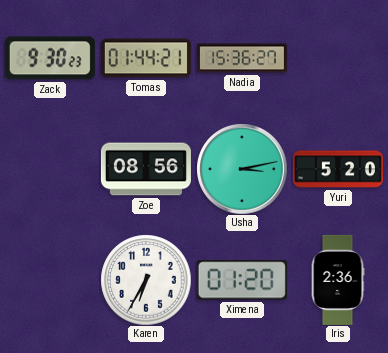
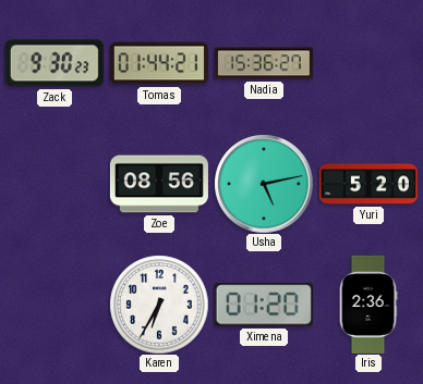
Usha: 3:13 -> 5:13
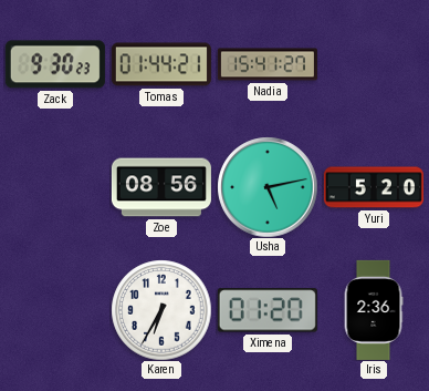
Nadia: 15:36 -> 15:41
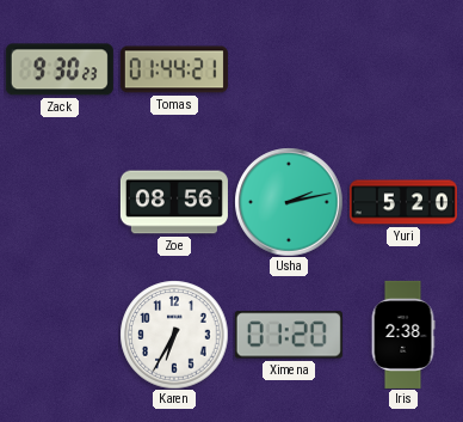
Nadia: 15:41 -> none
Usha: 5:13 -> 2:13
Iris: 2:36 -> 2:38
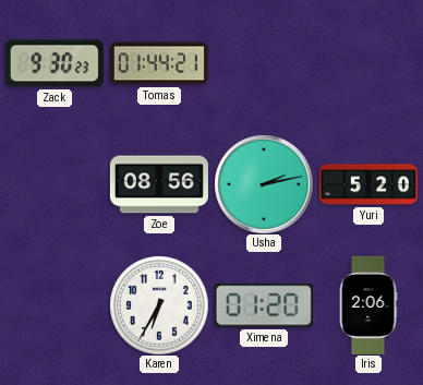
Iris: 2:38 -> 2:06
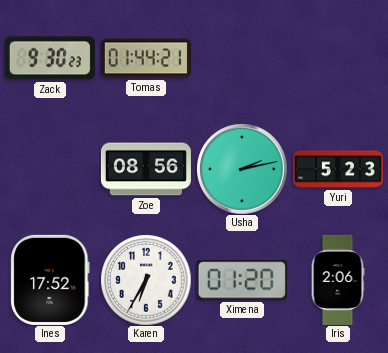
Yuri: 5:20 -> 5:23
Ines: none -> 17:52
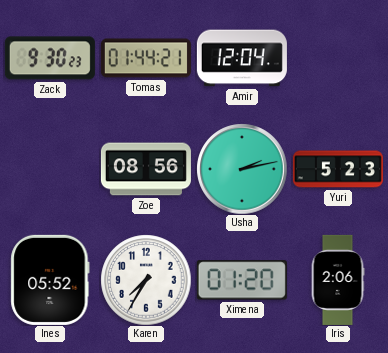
Amir: none -> 12:04
Ines: 17:52 -> 05:52
Karen: 6:35 -> 7:35
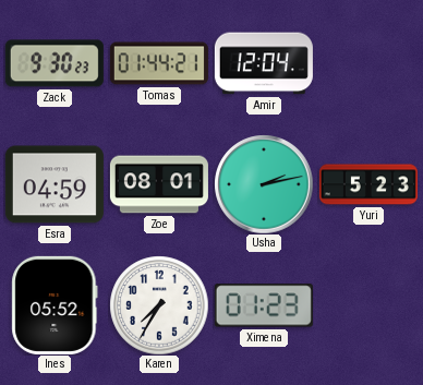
Esra: none -> 04:59
Zoe: 08:56 -> 08:01
Ximena: 01:20 -> 01:23
Iris: 2:06 -> none
